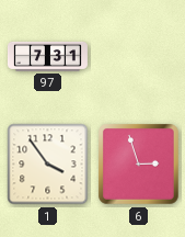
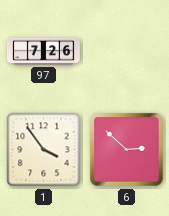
97: 7:31 -> 7:26
6: 2:57 -> 2:52
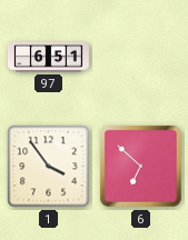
97: 7:26 -> 6:51
6: 2:52 -> 6:52
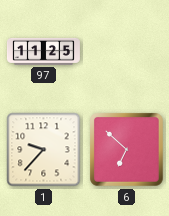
97: 6:51 -> 11:25
1: 3:54 -> 9:37
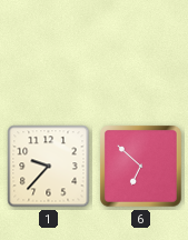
97: 11:25 -> none
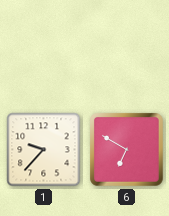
6: 6:52 -> 6:50
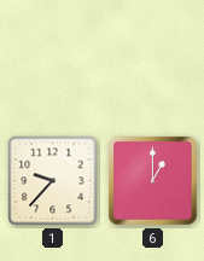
6: 6:50 -> 1:00
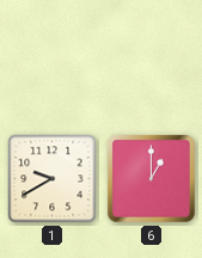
1: 9:37 -> 9:40
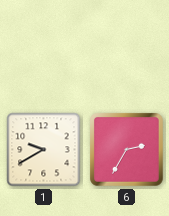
6: 1:00 -> 2:35
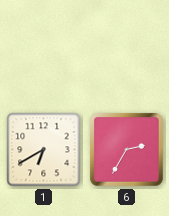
1: 9:40 -> 6:40
